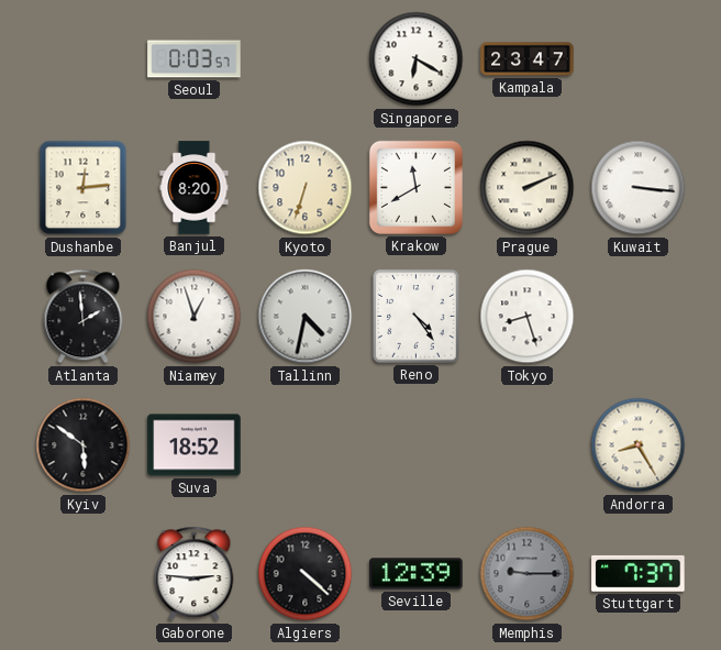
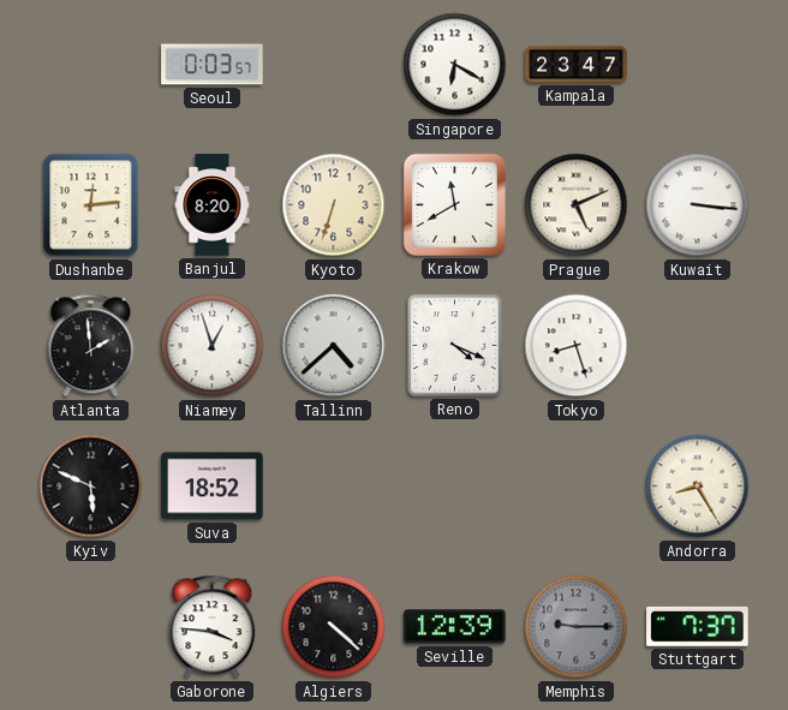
Prague: 2:11 -> 5:11
Tallinn: 4:32 -> 4:38
Reno: 4:24 -> 4:19
Kyiv: 5:51 -> 5:49
Gaborone: 2:46 -> 3:46
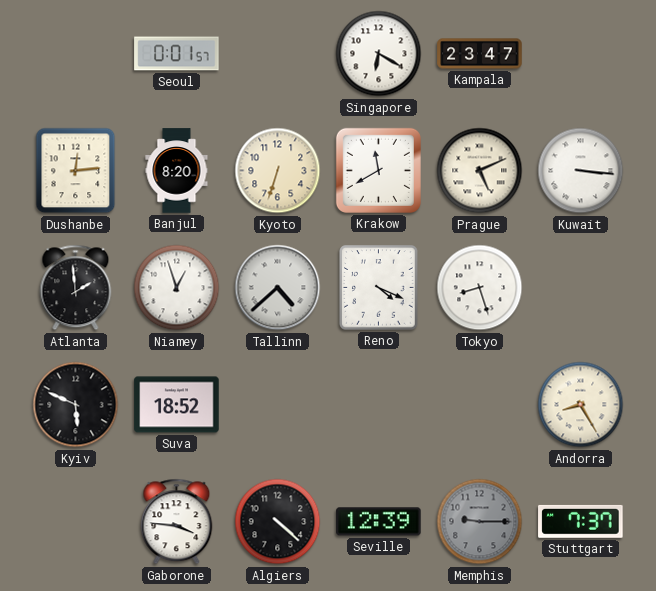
Seoul: 0:03 -> 0:01
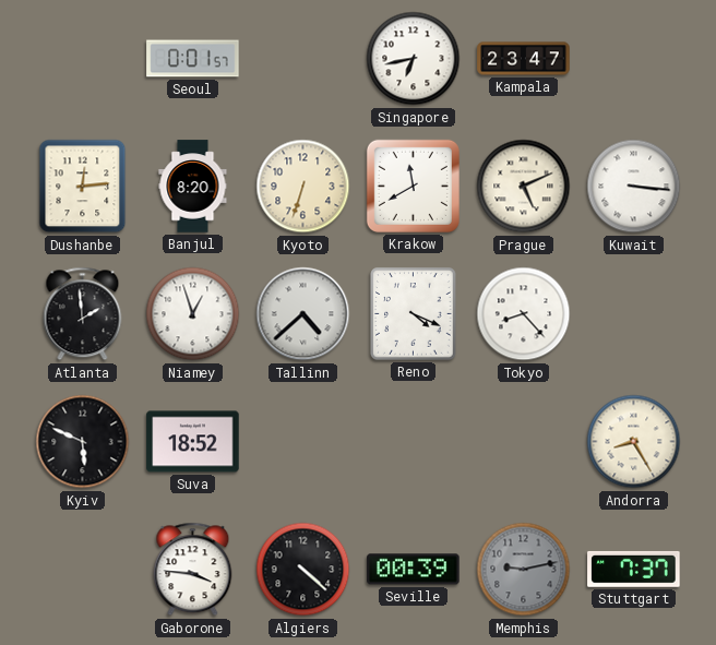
Singapore: 6:20 -> 6:43
Tokyo: 8:27 -> 8:23
Seville: 12:39 -> 00:39
Memphis: 9:15 -> 9:13
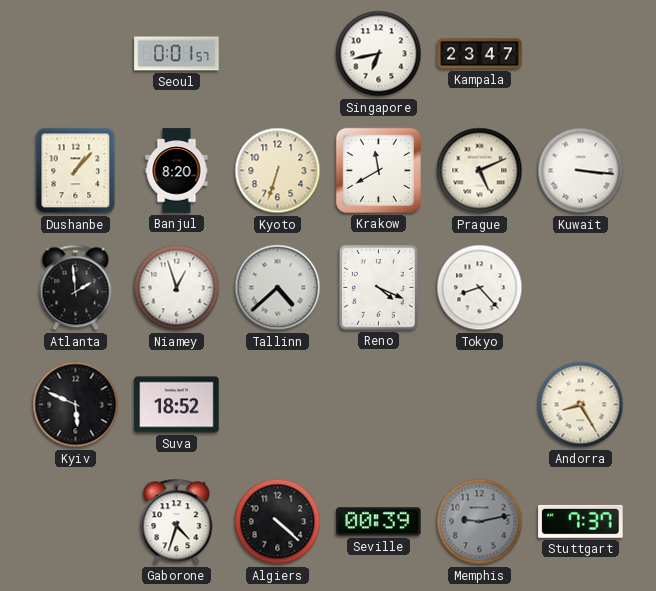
Dushanbe: 12:14 -> 1:07
Gaborone: 3:46 -> 4:33
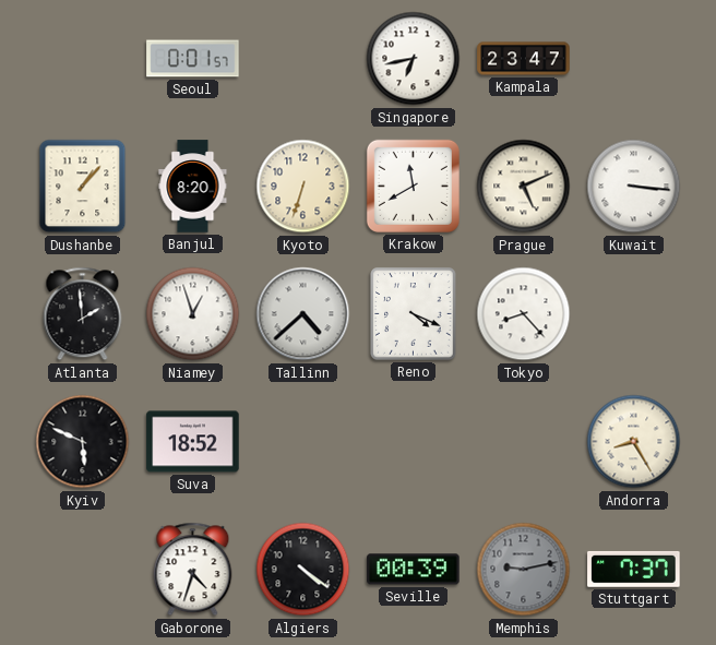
Algiers: 4:22 -> 4:21
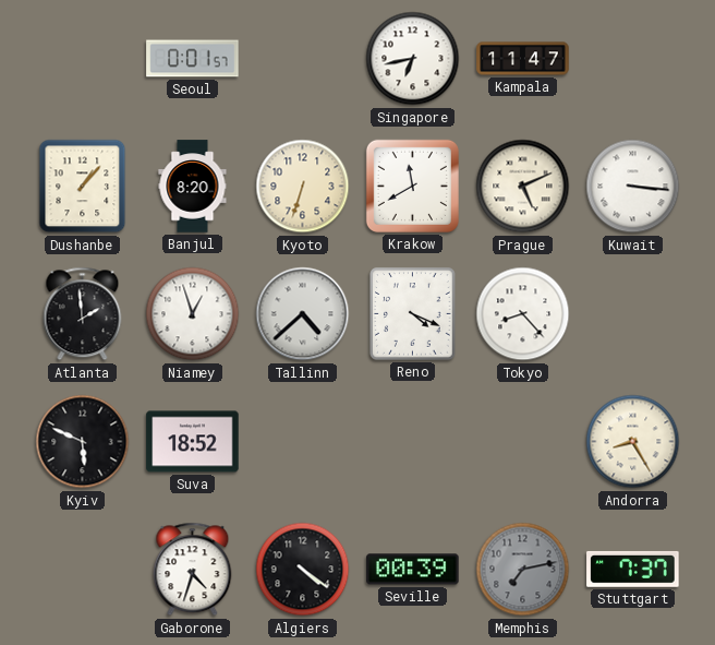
Kampala: 23:47 -> 11:47
Memphis: 9:13 -> 7:13
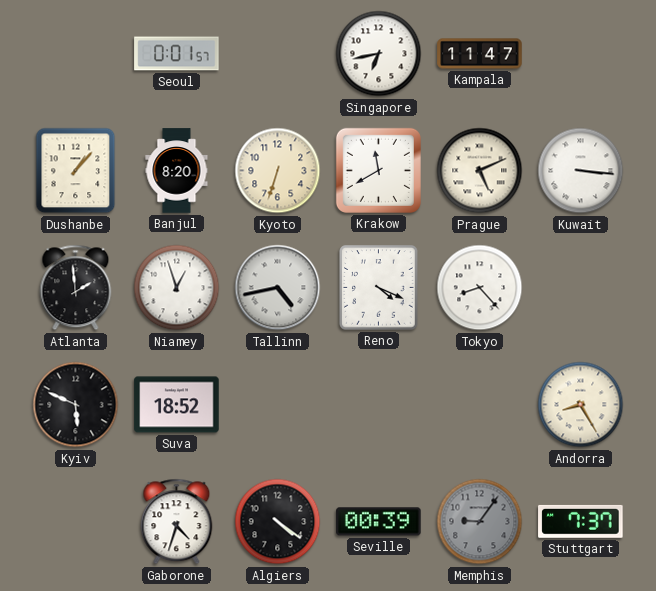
Tallinn: 4:38 -> 4:43
Memphis: 7:13 -> 9:06
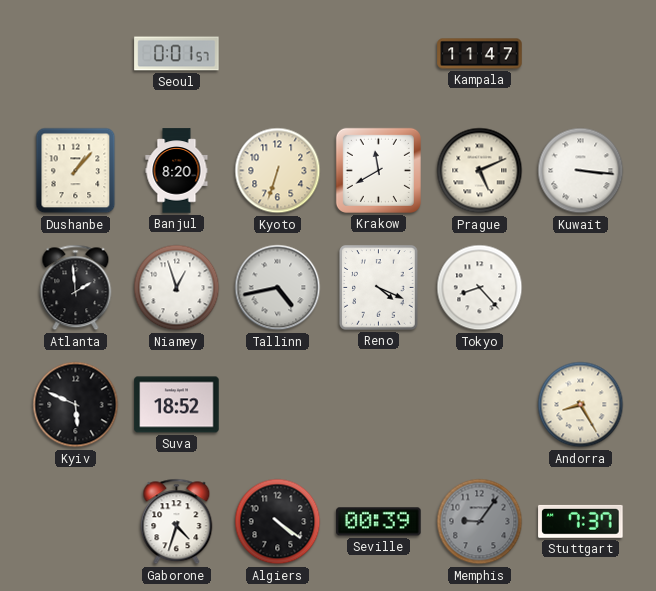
Singapore: 6:43 -> none
